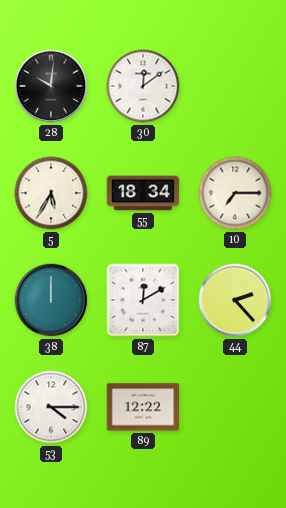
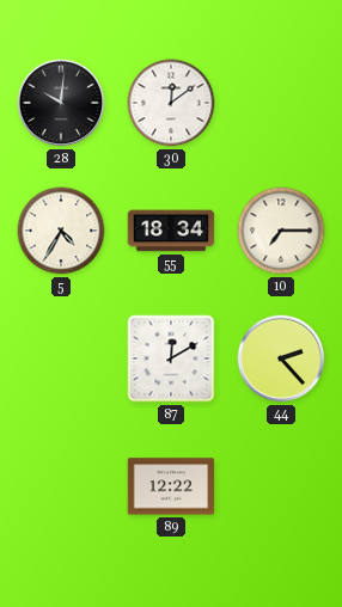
5: 5:35 -> 4:35
38: 12:00 -> none
53: 4:15 -> none
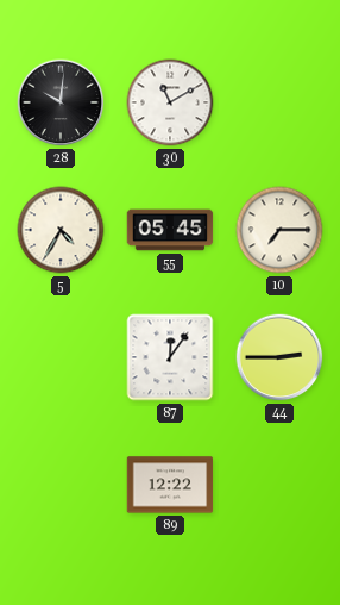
30: 12:09 -> 11:10
55: 18:34 -> 05:45
87: 12:10 -> 12:06
44: 2:23 -> 2:45
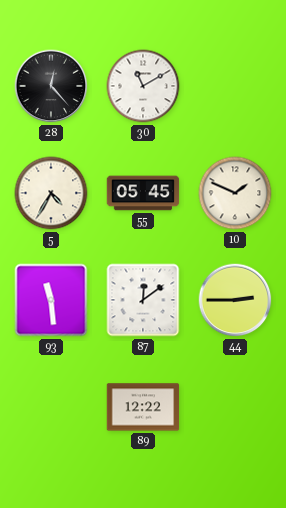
28: 10:01 -> 12:23
10: 7:15 -> 1:49
93: none -> 11:29
87: 12:06 -> 12:09
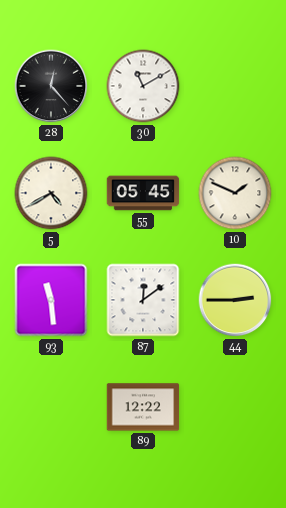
5: 4:35 -> 4:40
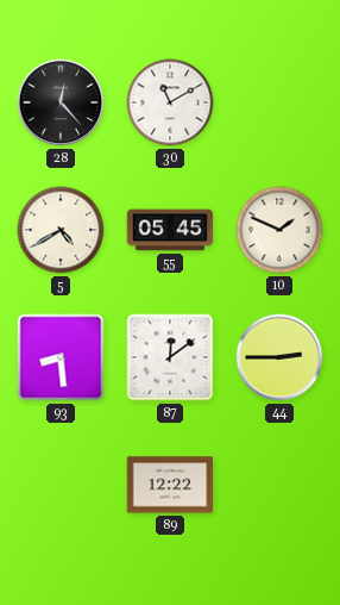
93: 11:29 -> 8:29
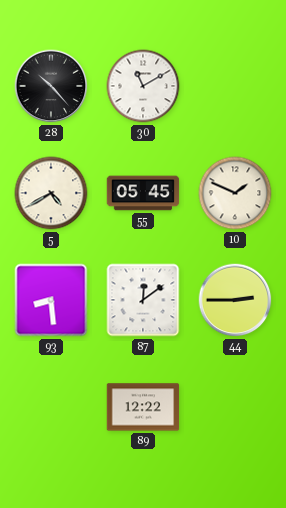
28: 12:23 -> 10:23
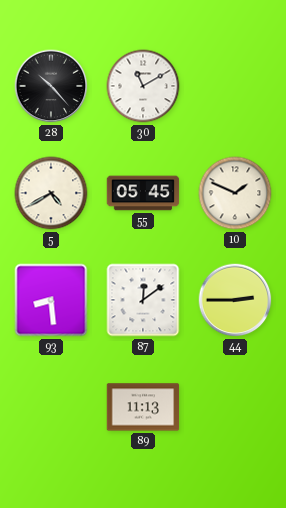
89: 12:22 -> 11:13
